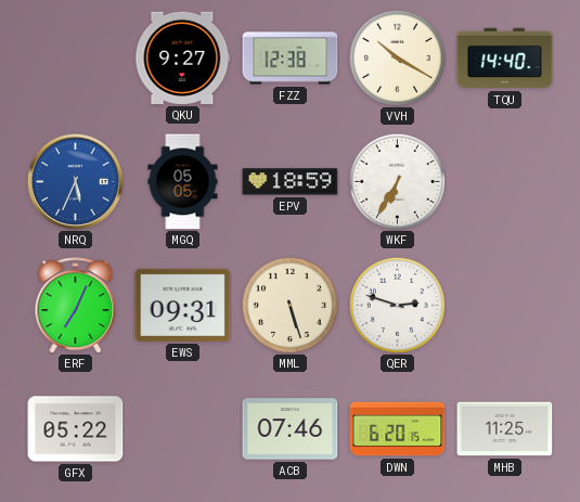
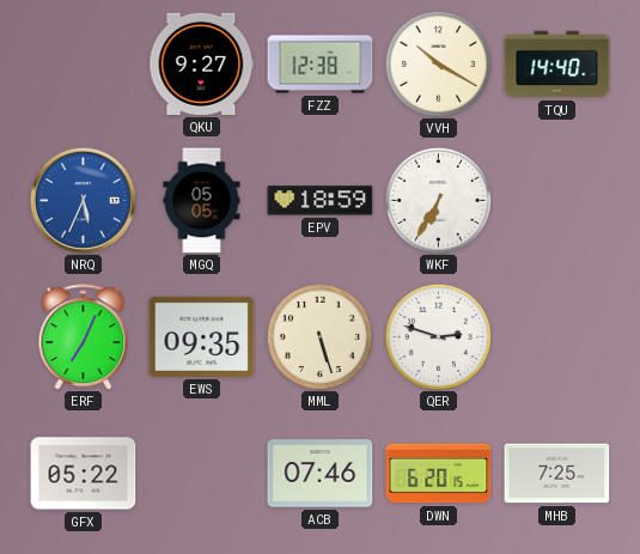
EWS: 09:31 -> 09:35
MHB: 11:25 -> 7:25
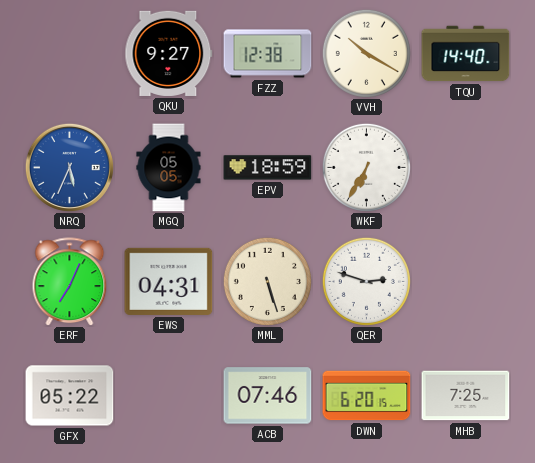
EWS: 09:35 -> 04:31
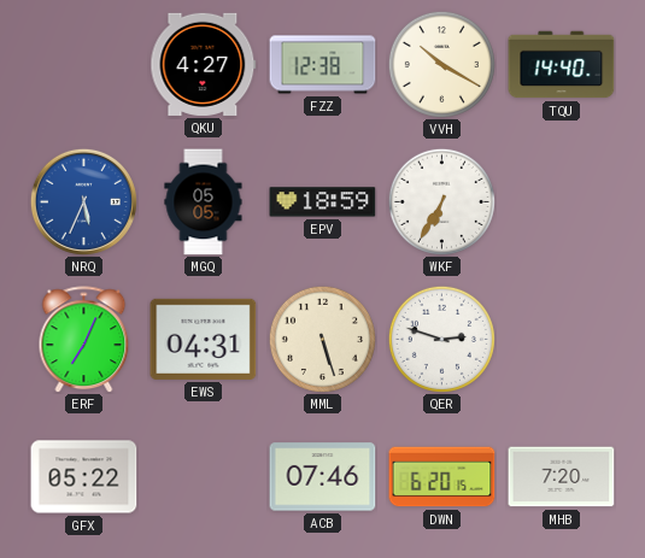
QKU: 9:27 -> 4:27
MHB: 7:25 -> 7:20
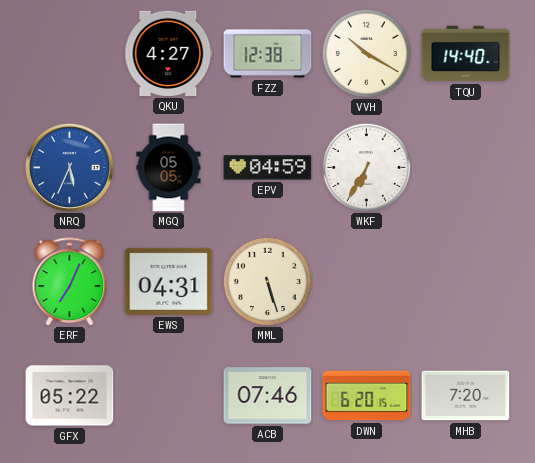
EPV: 18:59 -> 04:59
QER: 2:48 -> none
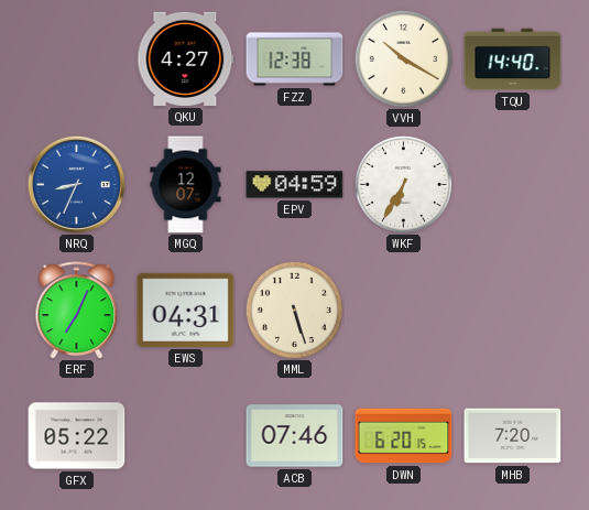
NRQ: 5:34 -> 8:34
MGQ: 05:05 -> 12:07
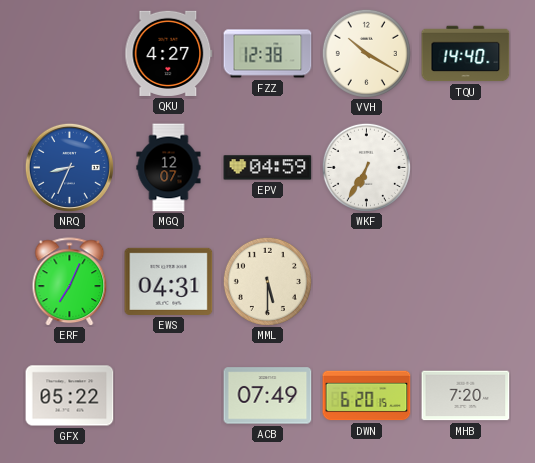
MML: 5:27 -> 5:30
ACB: 07:46 -> 07:49
